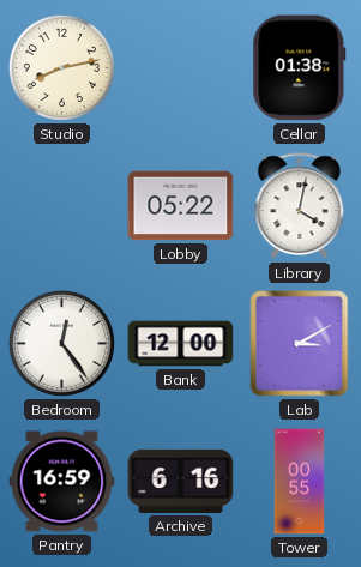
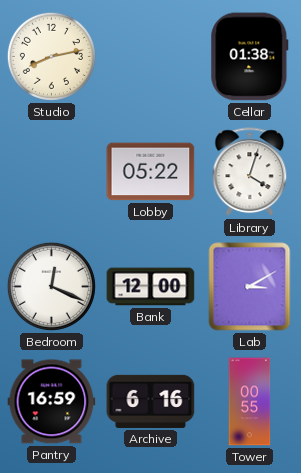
Library: 4:02 -> 4:03
Bedroom: 12:24 -> 12:19
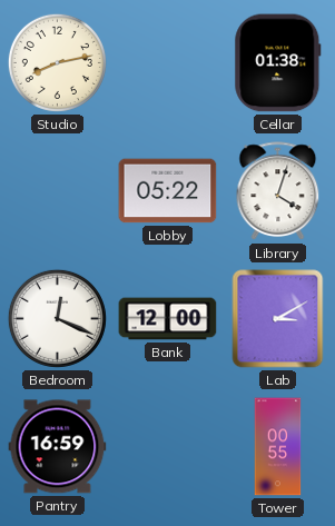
Archive: 6:16 -> none
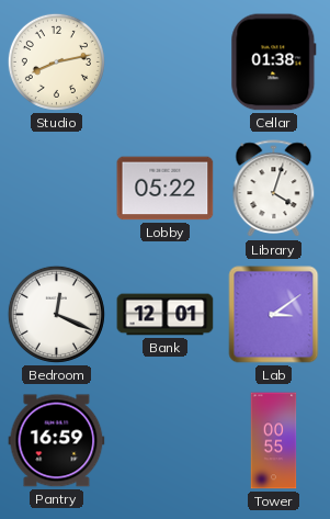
Bank: 12:00 -> 12:01
Lab: 3:10 -> 3:09
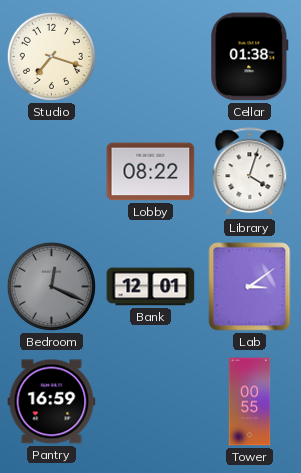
Studio: 8:13 -> 7:18
Lobby: 05:22 -> 08:22
Bedroom dial: white -> grey
